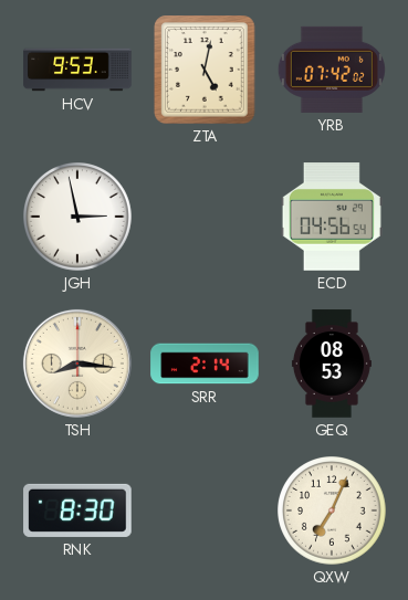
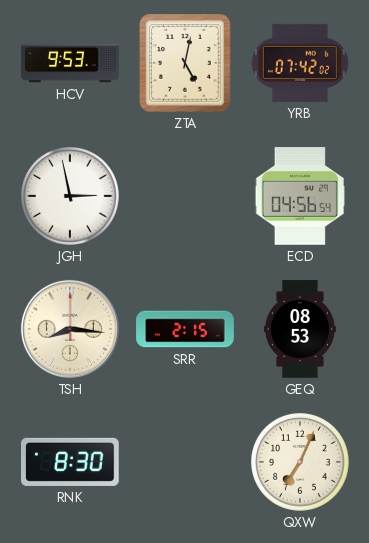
SRR: 2:14 -> 2:15
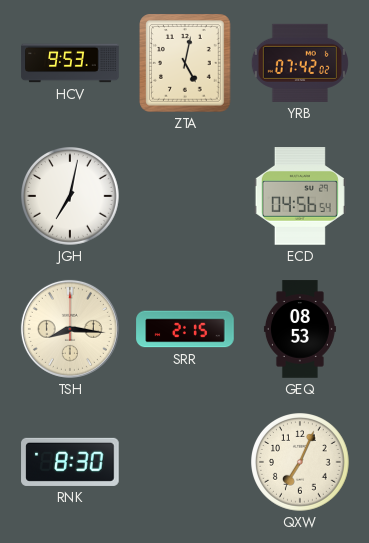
JGH: 2:58 -> 7:02
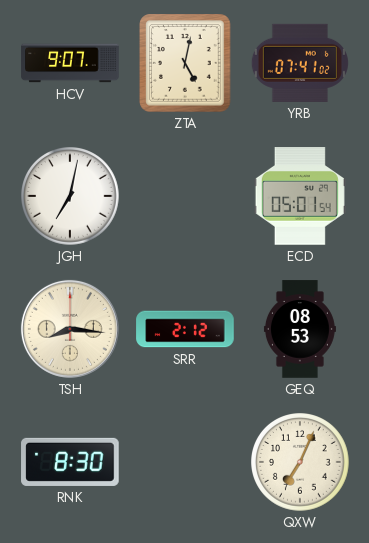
HCV: 9:53 -> 9:07
YRB: 07:42 -> 07:41
ECD: 04:56 -> 05:01
SRR: 2:15 -> 2:12
